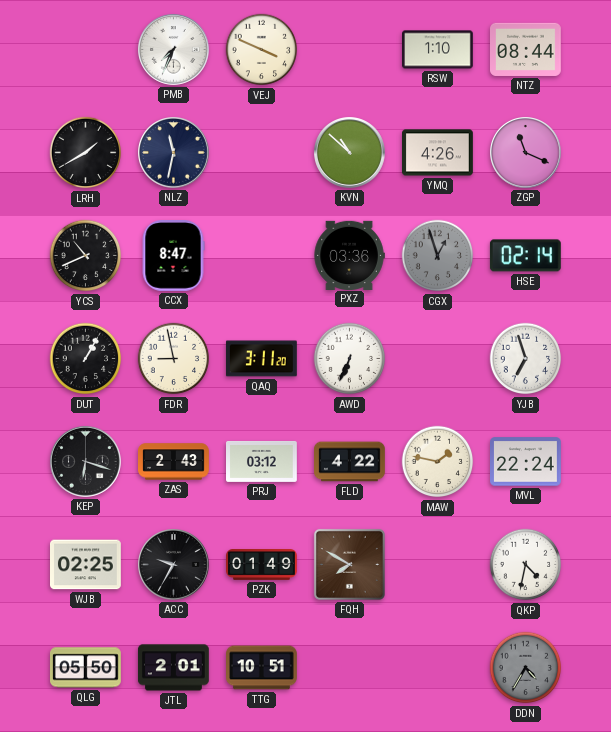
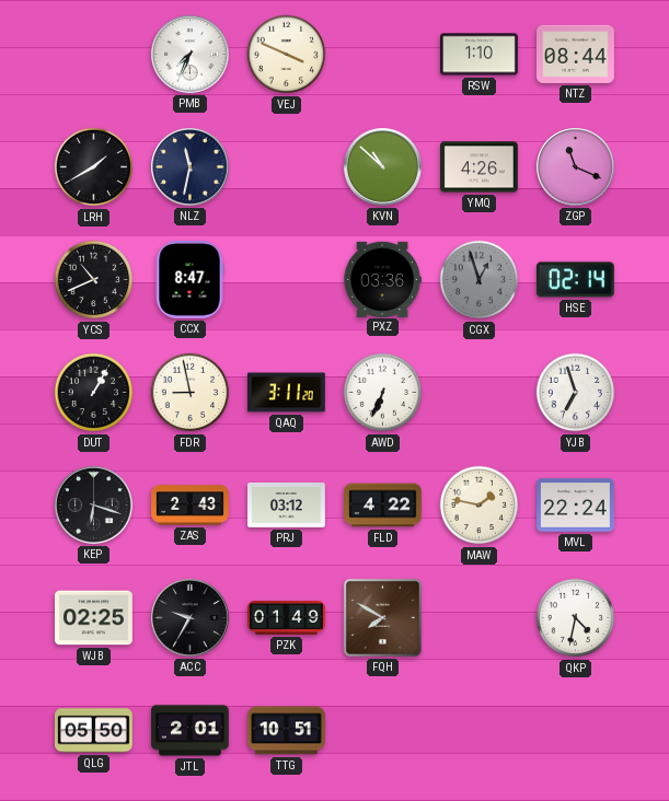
DDN: 4:35 -> none
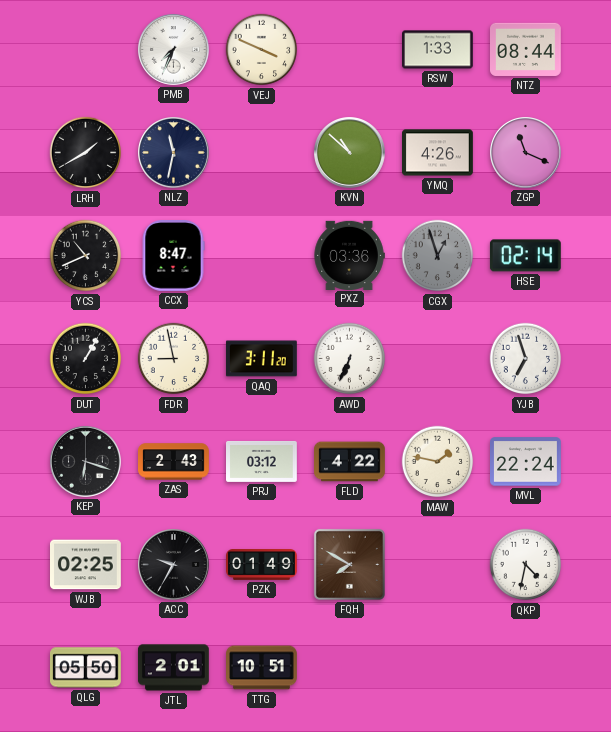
RSW: 1:10 -> 1:33
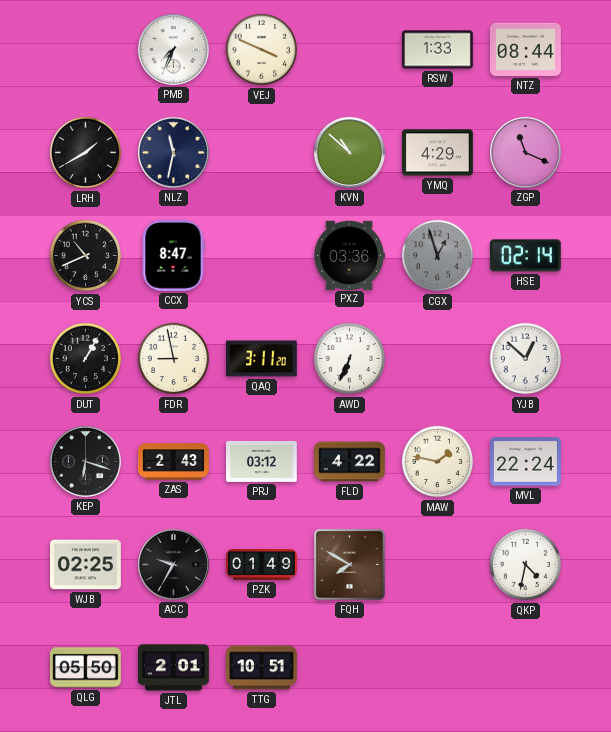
YMQ: 4:26 -> 4:29
YJB: 6:57 -> 12:52
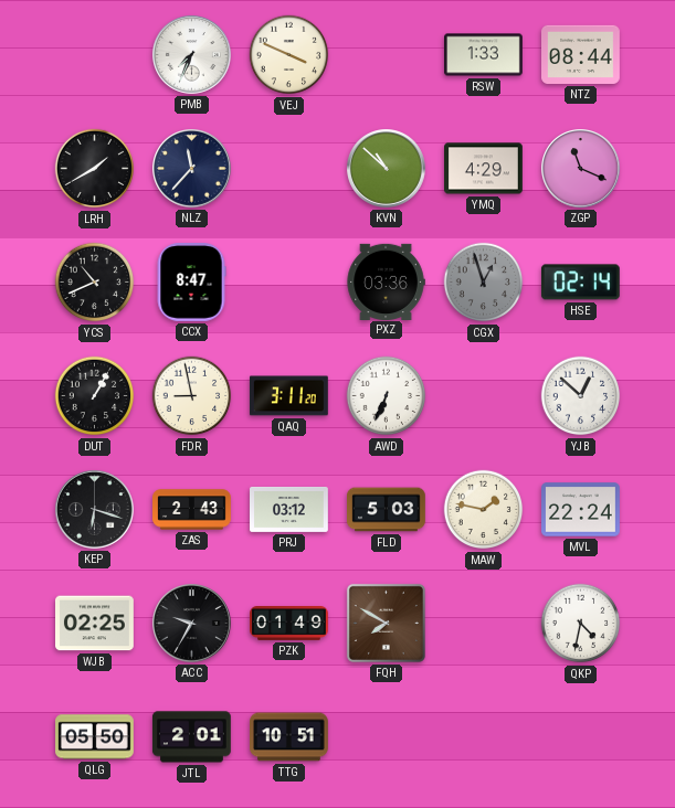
NLZ: 11:32 -> 11:37
FLD: 4:22 -> 5:03
